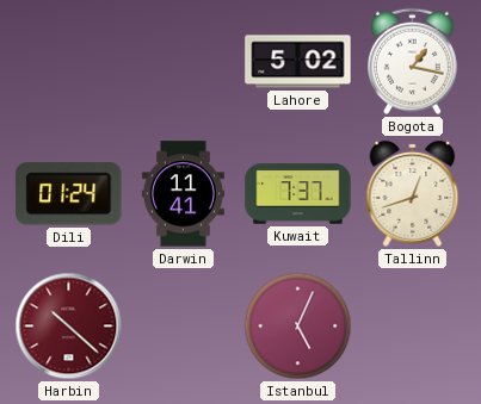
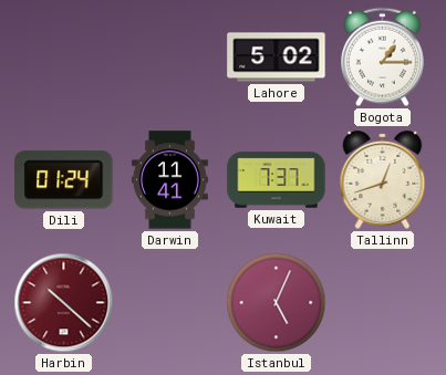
Bogota: 1:17 -> 1:15
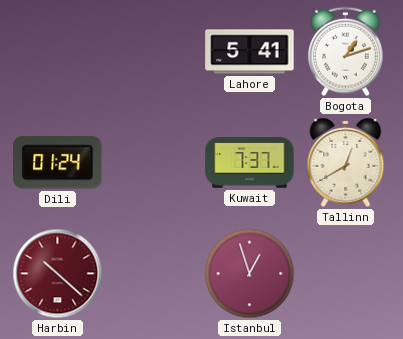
Lahore: 5:02 -> 5:41
Bogota: 1:15 -> 1:12
Darwin: 11:41 -> none
Tallinn: 12:42 -> 12:40
Istanbul: 5:04 -> 12:57
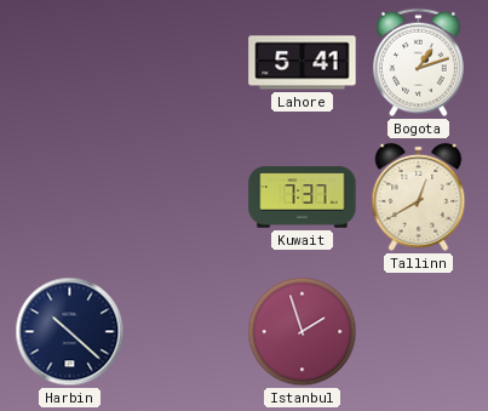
Dili: 01:24 -> none
Harbin dial: burgundy -> navy
Istanbul: 12:57 -> 1:57
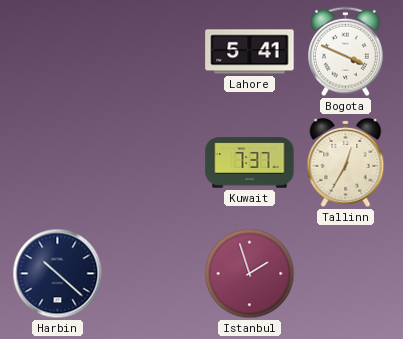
Bogota: 1:12 -> 3:49
Tallinn: 12:40 -> 12:35
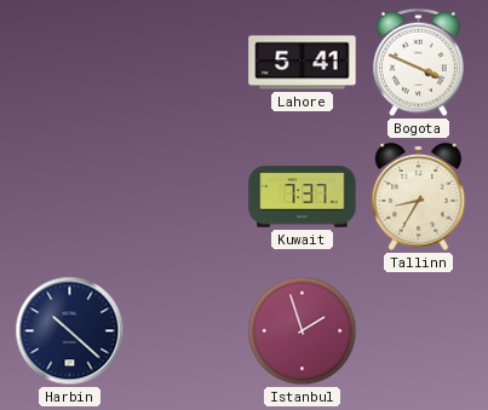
Tallinn: 12:35 -> 8:35
